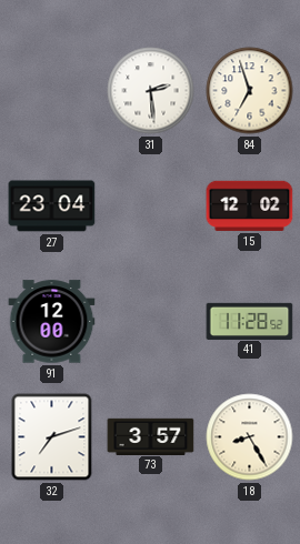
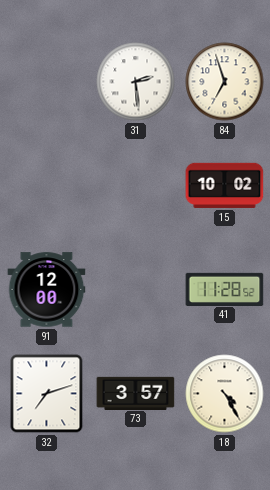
27: 23:04 -> none
15: 12:02 -> 10:02
18: 8:25 -> 4:25
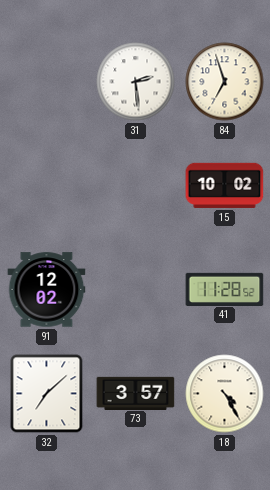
91: 12:00 -> 12:02
32: 7:12 -> 7:08
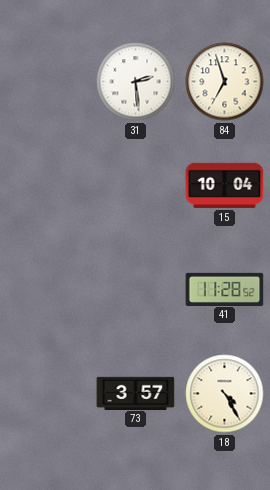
15: 10:02 -> 10:04
91: 12:02 -> none
32: 7:08 -> none
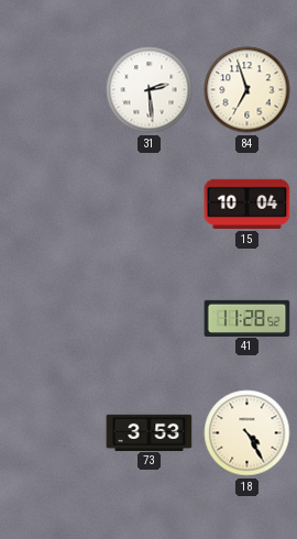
73: 3:57 -> 3:53
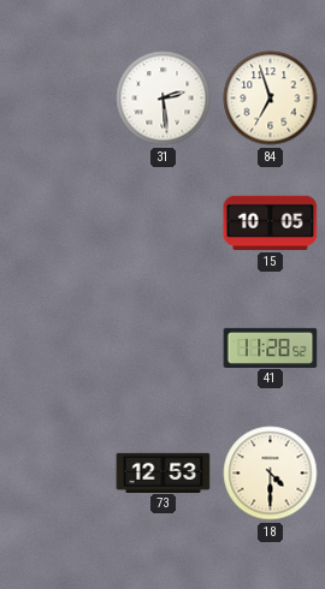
15: 10:04 -> 10:05
73: 3:53 -> 12:53
18: 4:25 -> 4:30
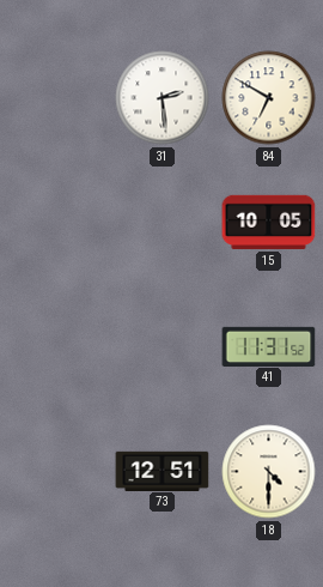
84: 6:57 -> 6:50
41: 11:28 -> 11:31
73: 12:53 -> 12:51
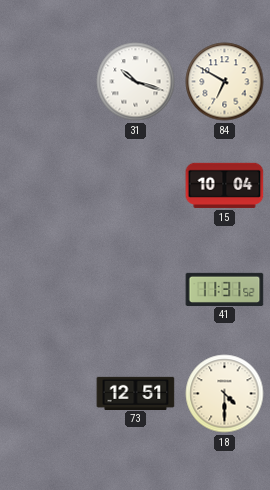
31: 2:29 -> 10:18
15: 10:05 -> 10:04
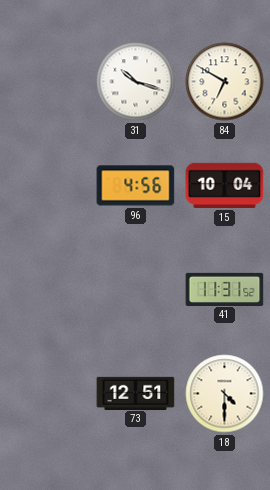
96: none -> 4:56
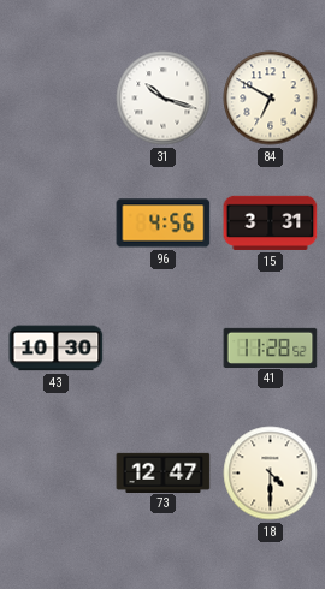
15: 10:04 -> 3:31
43: none -> 10:30
41: 11:31 -> 11:28
73: 12:51 -> 12:47
